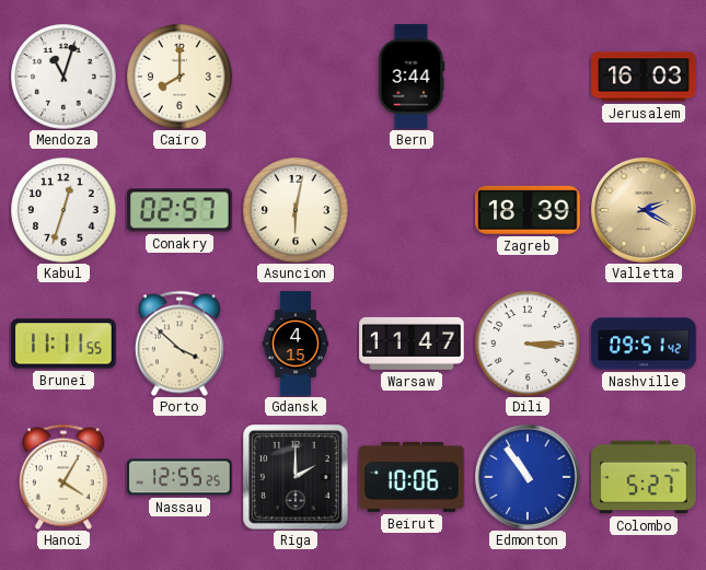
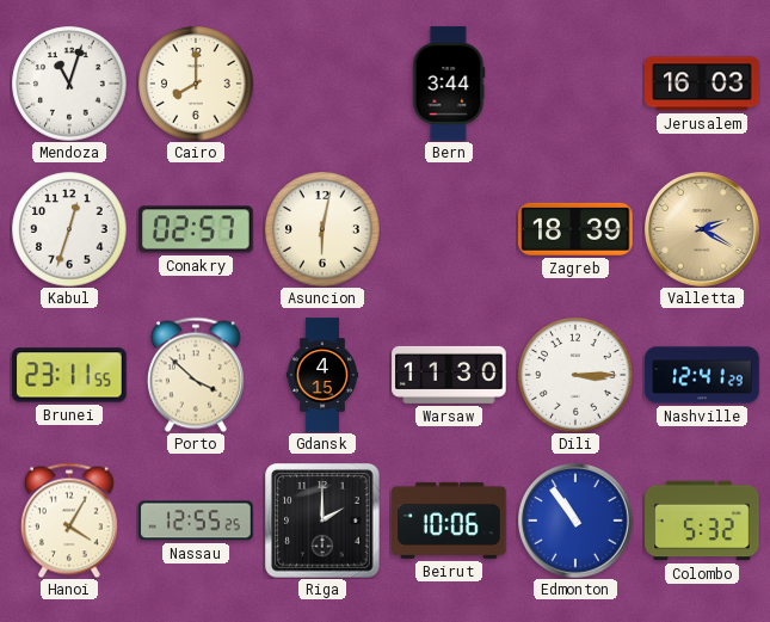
Brunei: 11:11 -> 23:11
Warsaw: 11:47 -> 11:30
Nashville: 09:51 -> 12:41
Colombo: 5:27 -> 5:32
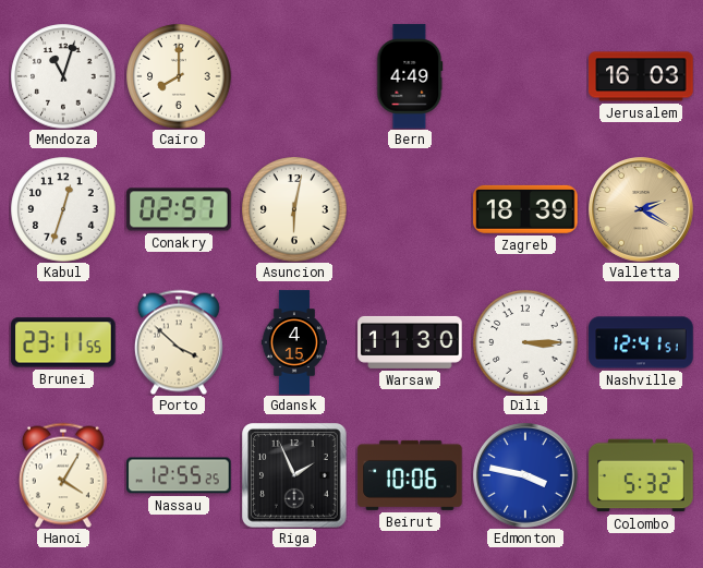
Bern: 3:44 -> 4:49
Nashville: 12:41:29 -> 12:41:51
Riga: 2:00 -> 1:56
Edmonton: 10:54 -> 3:47
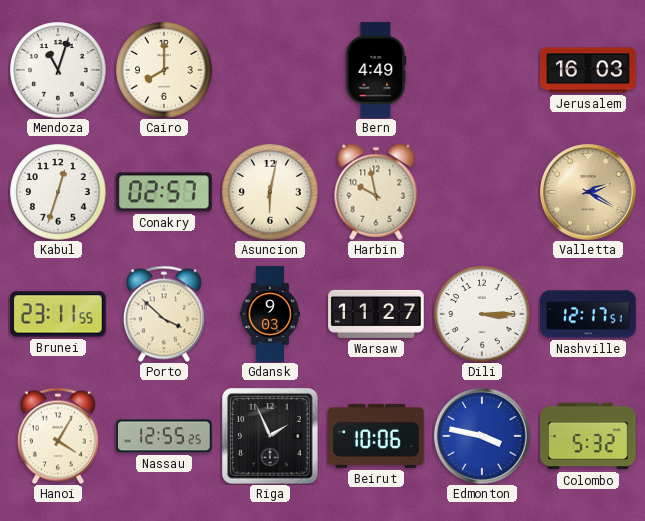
Harbin: none -> 9:58
Zagreb: 18:39 -> none
Gdansk: 4:15 -> 9:03
Warsaw: 11:30 -> 11:27
Nashville: 12:41 -> 12:17
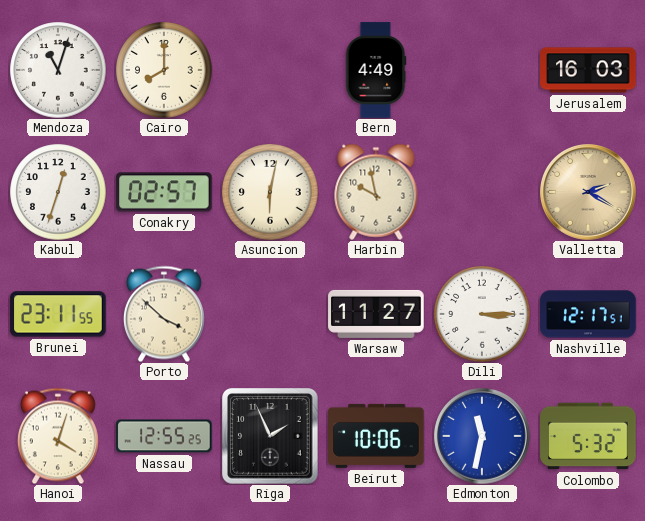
Gdansk: 9:03 -> none
Hanoi: 4:05 -> 4:03
Edmonton: 3:47 -> 11:32
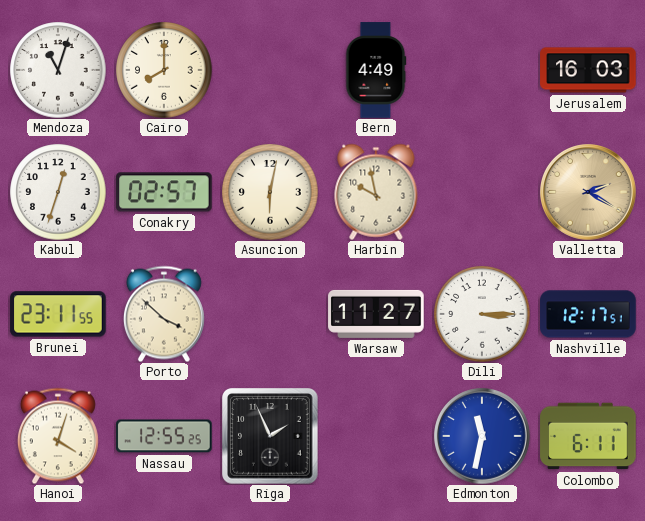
Beirut: 10:06 -> none
Colombo: 5:32 -> 6:11
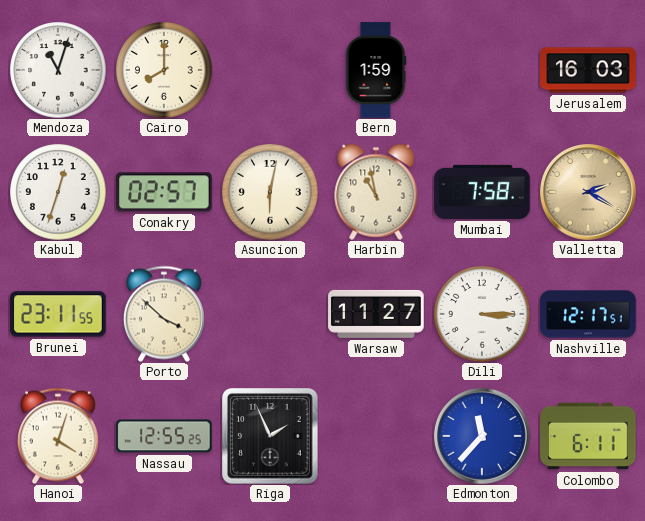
Bern: 4:49 -> 1:59
Harbin: 9:58 -> 10:58
Mumbai: none -> 7:58
Edmonton: 11:32 -> 11:37
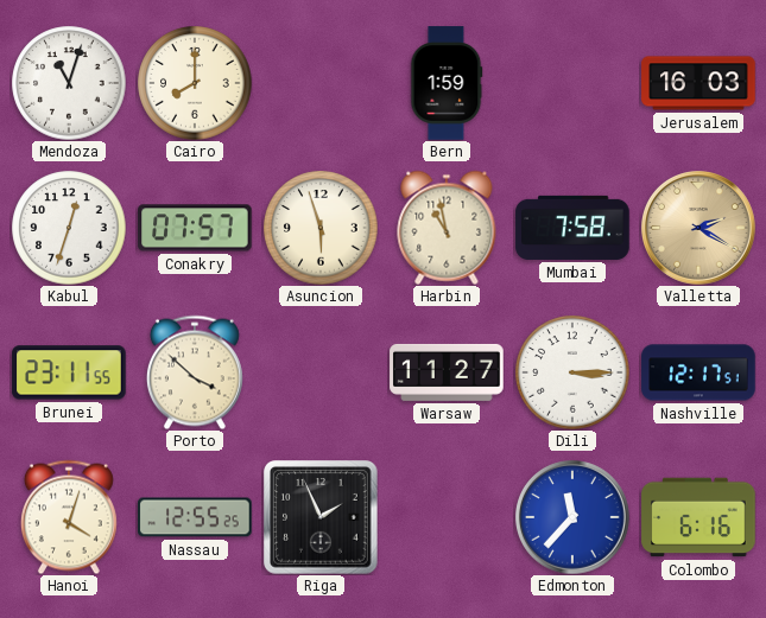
Conakry: 02:57 -> 07:57
Asuncion: 6:02 -> 5:57
Colombo: 6:11 -> 6:16
